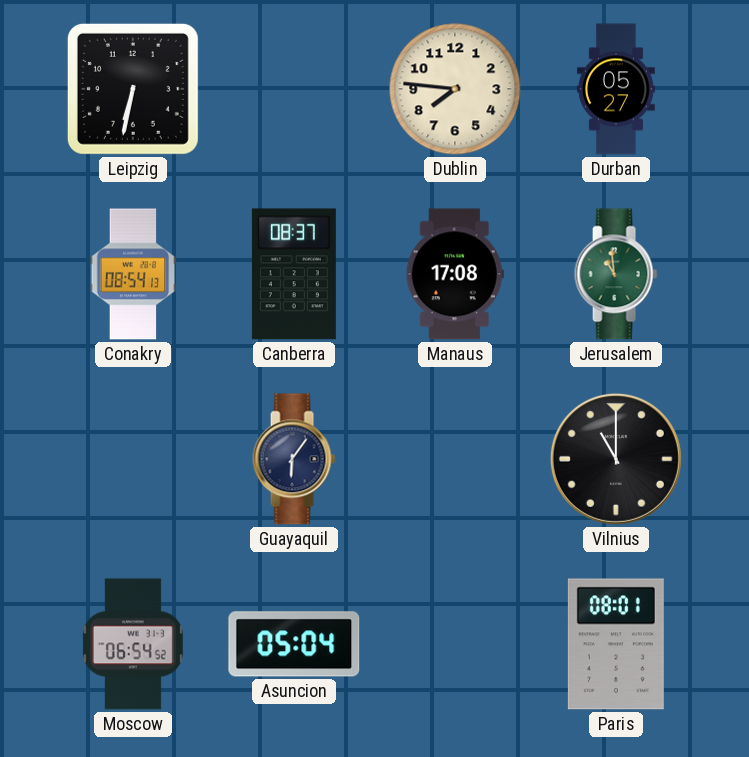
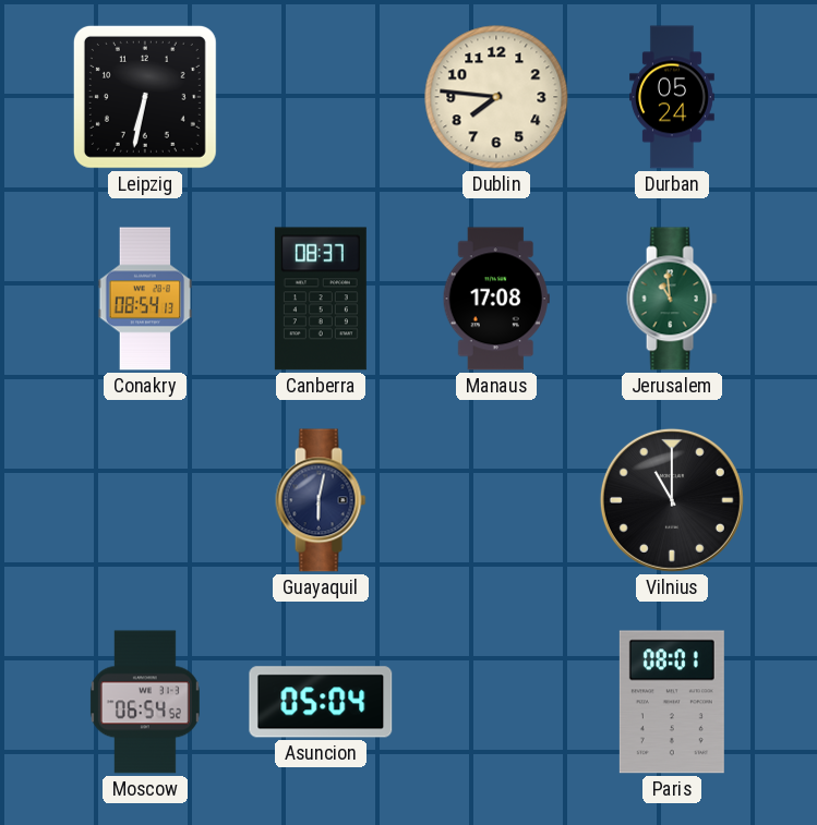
Durban: 05:27 -> 05:24
Guayaquil: 6:06 -> 6:02
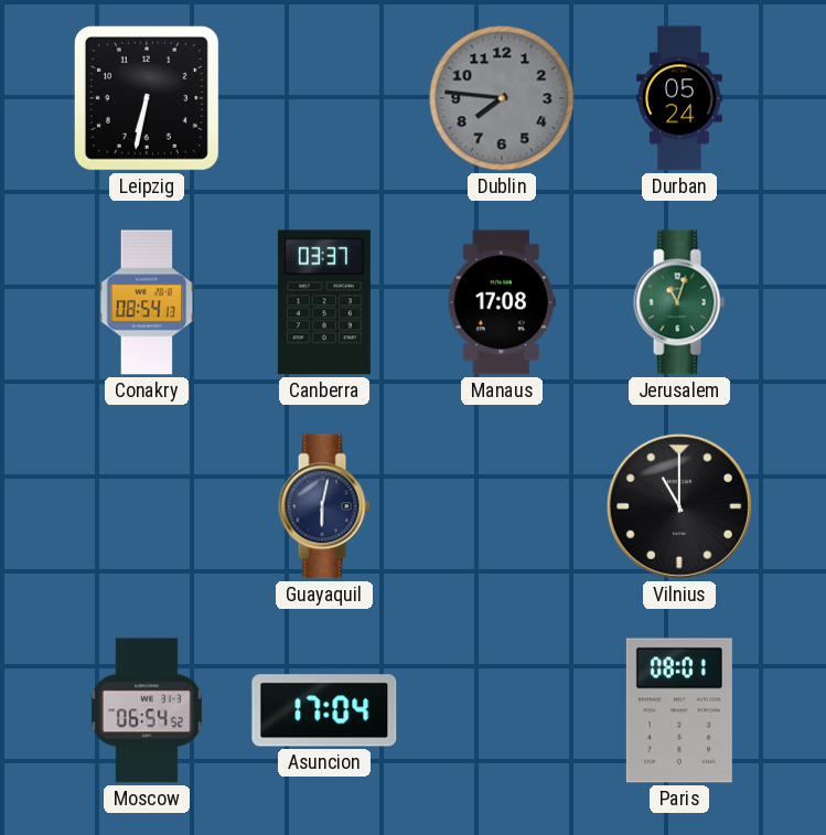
Dublin dial: cream -> grey
Canberra: 08:37 -> 03:37
Jerusalem: 10:59 -> 11:03
Asuncion: 05:04 -> 17:04
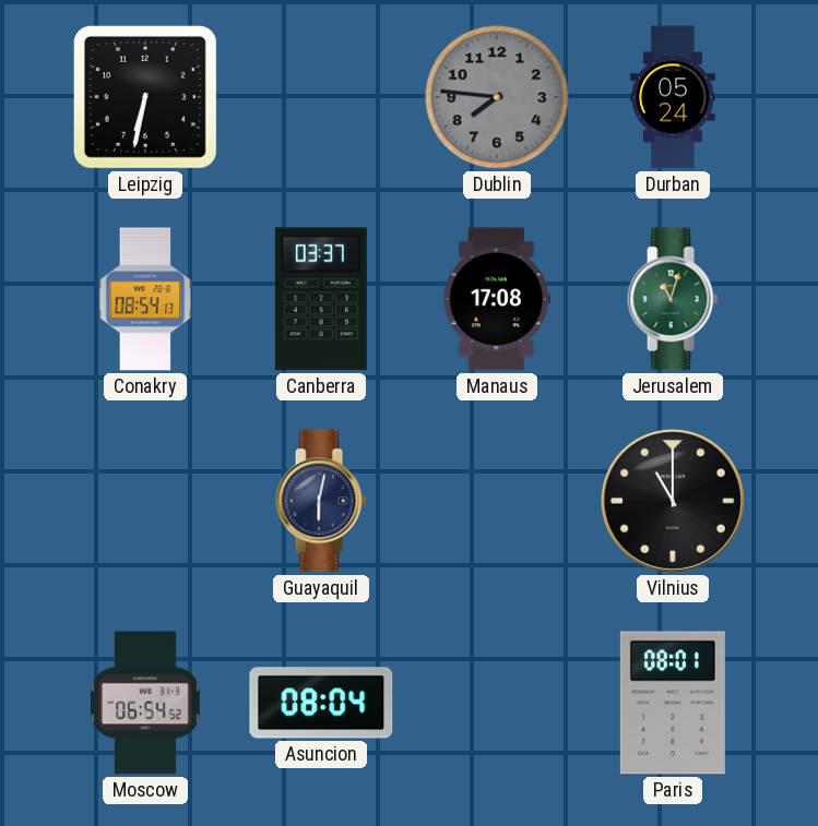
Asuncion: 17:04 -> 08:04
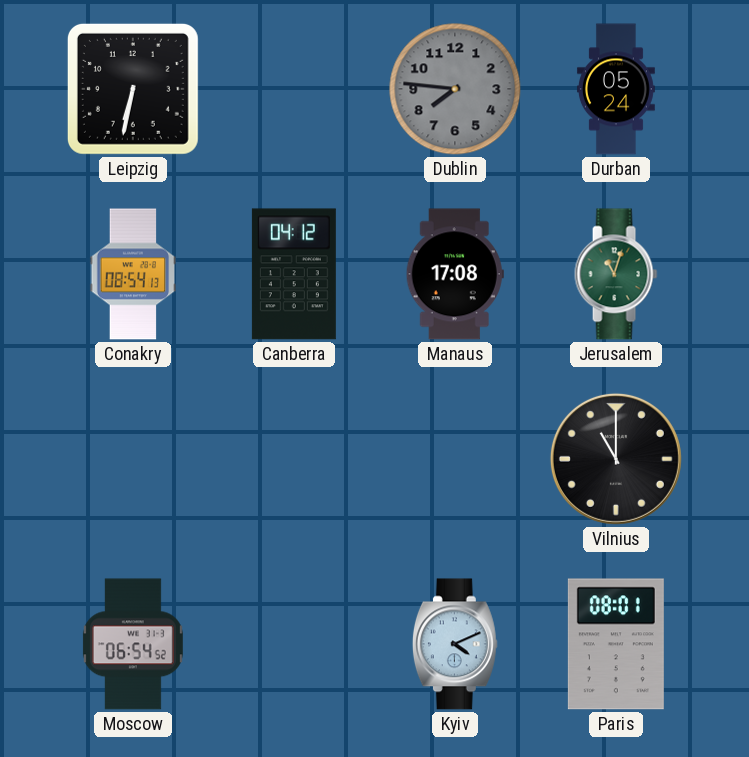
Canberra: 03:37 -> 04:12
Guayaquil: 6:02 -> none
Asuncion: 08:04 -> none
Kyiv: none -> 4:11
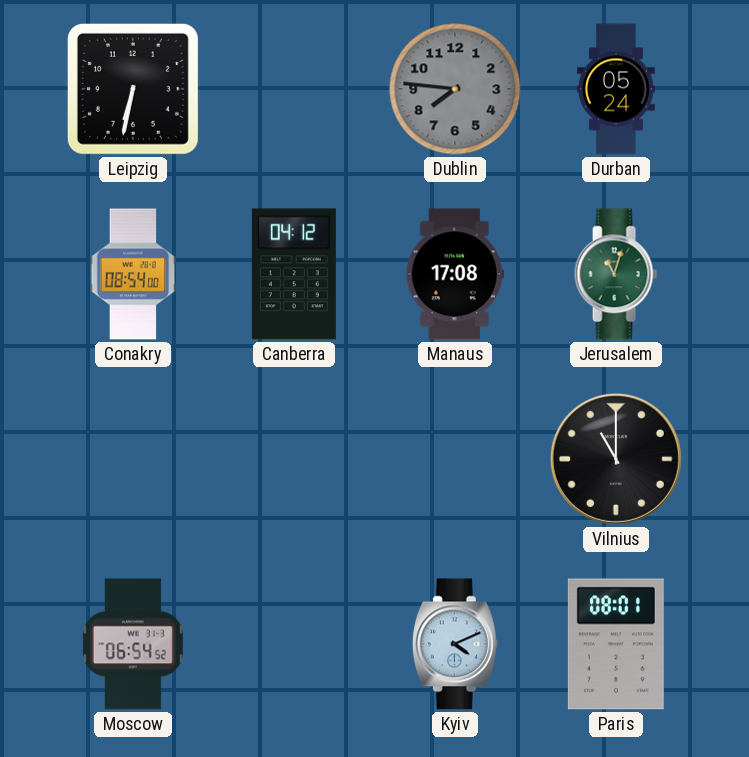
Conakry: 08:54:13 -> 08:54:00
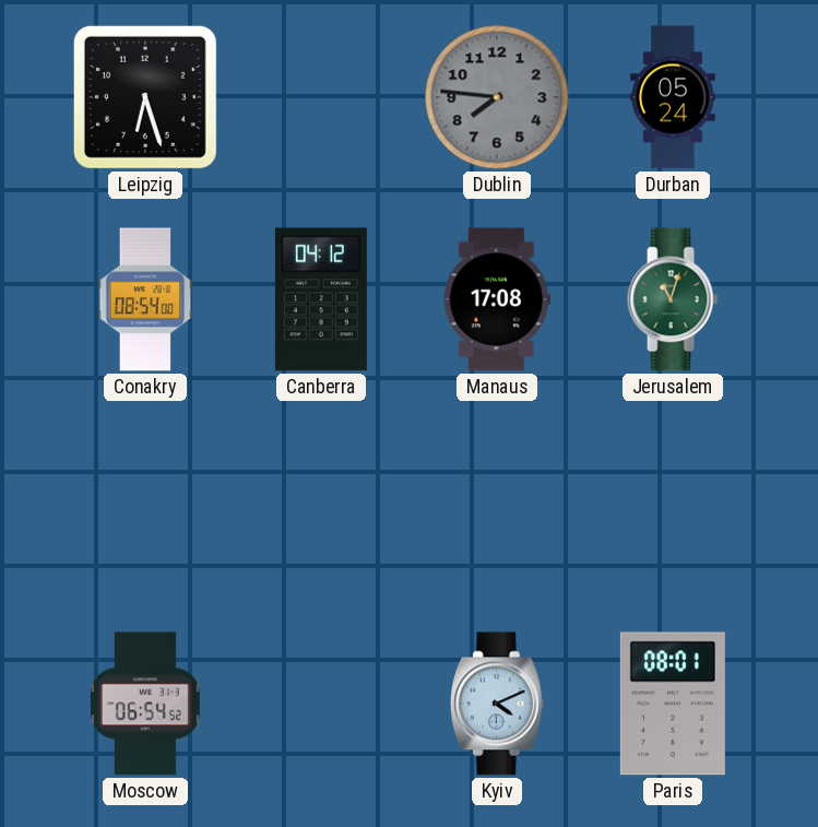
Leipzig: 6:32 -> 6:27
Vilnius: 11:00 -> none
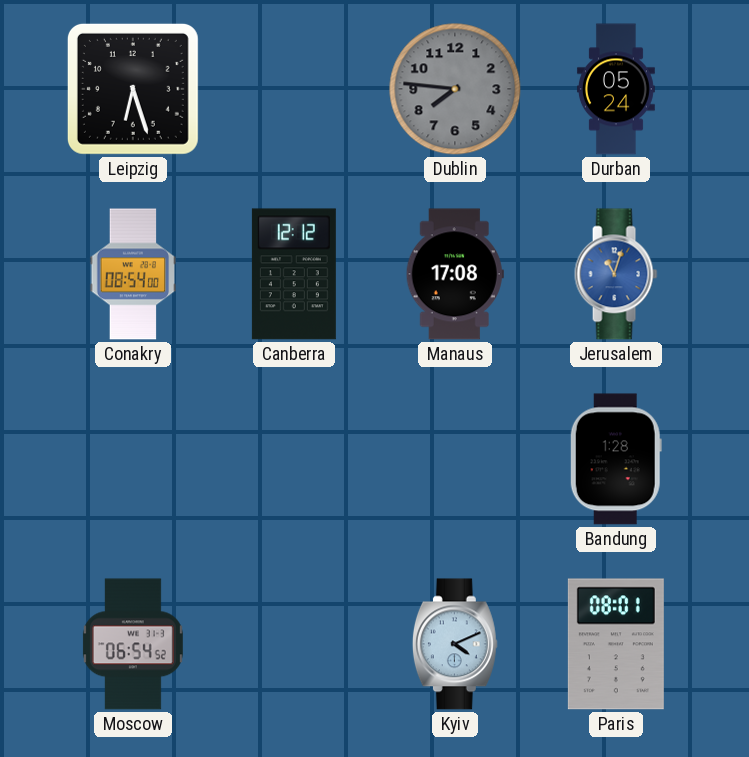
Canberra: 04:12 -> 12:12
Jerusalem dial: green -> blue
Bandung: none -> 1:28
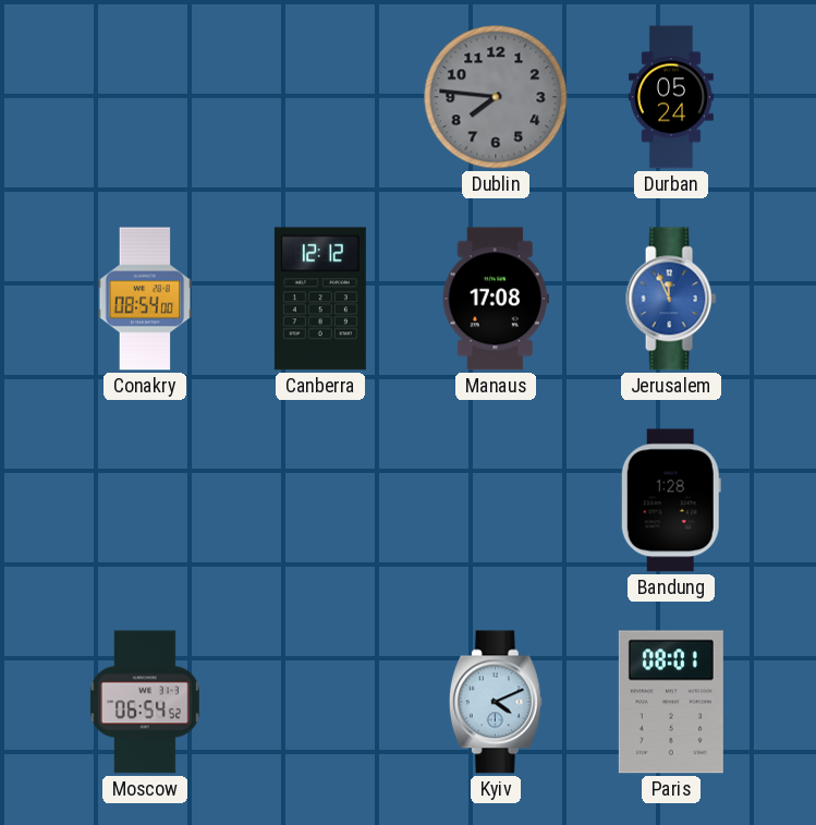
Leipzig: 6:27 -> none
Jerusalem: 11:03 -> 11:56
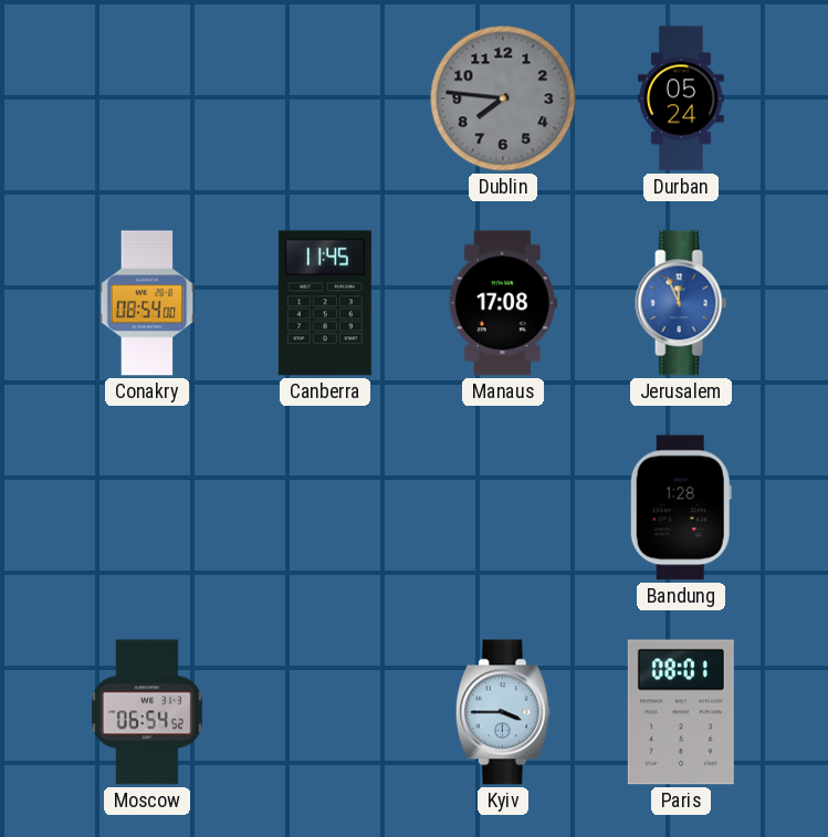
Canberra: 12:12 -> 11:45
Kyiv: 4:11 -> 3:45
